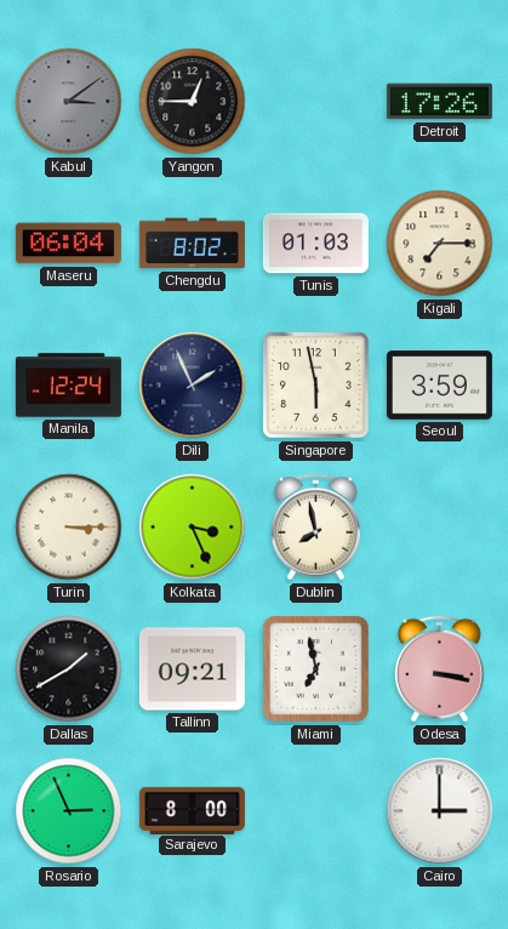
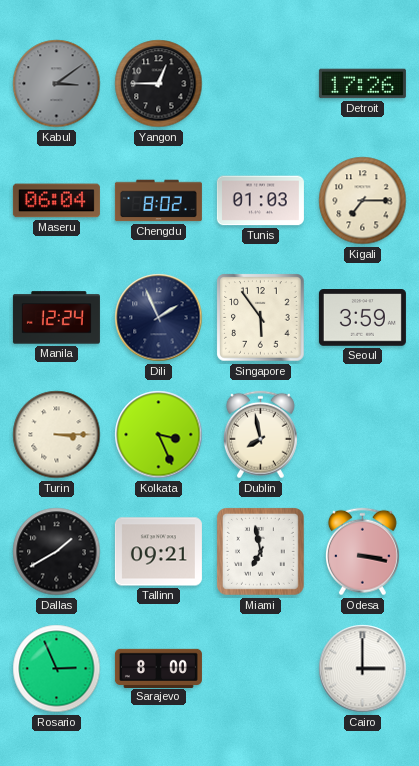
Singapore: 5:58 -> 5:54
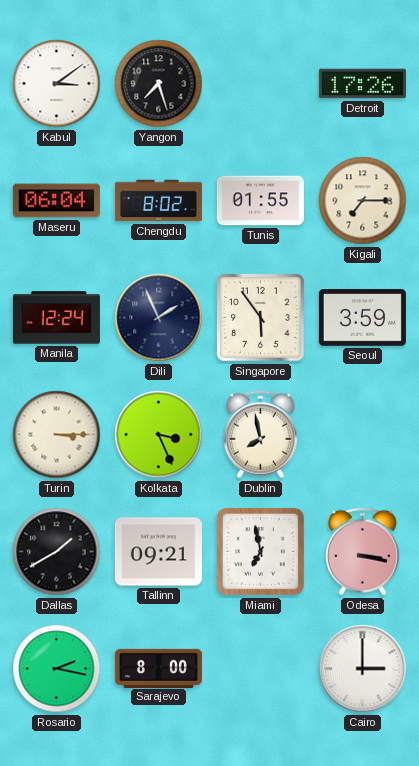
Kabul dial: grey -> white
Yangon: 12:45 -> 7:27
Tunis: 01:03 -> 01:55
Rosario: 2:56 -> 2:17
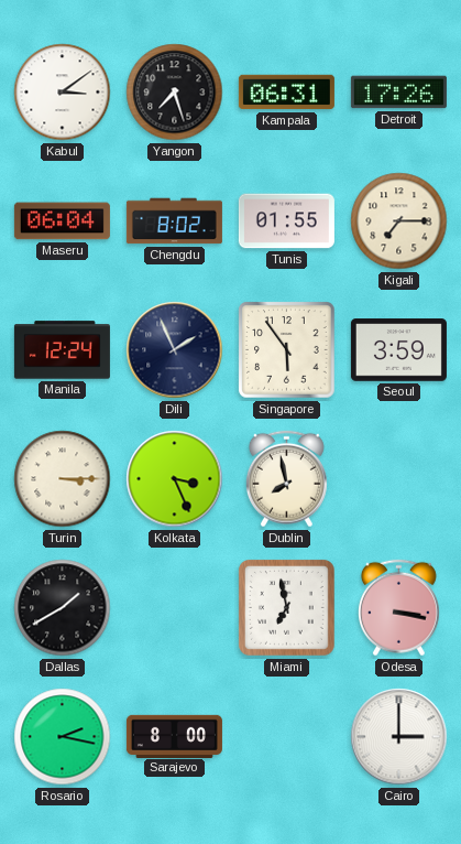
Kampala: none -> 06:31
Tallinn: 09:21 -> none
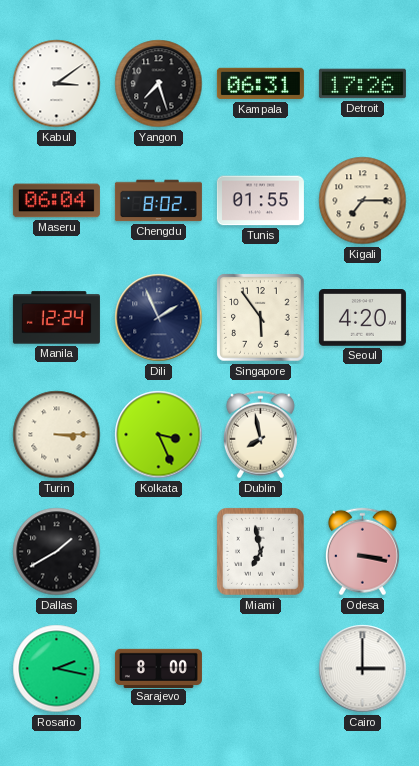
Seoul: 3:59 -> 4:20
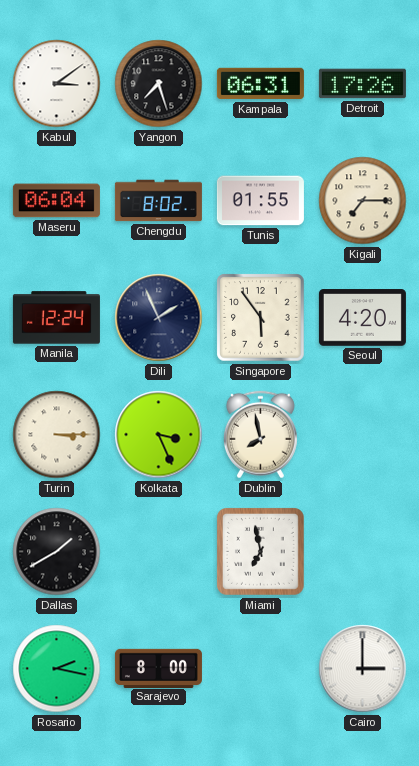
Odesa: 3:17 -> none
